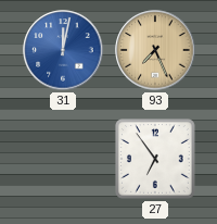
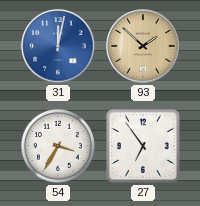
93: 7:26 -> 1:52
54: none -> 3:35
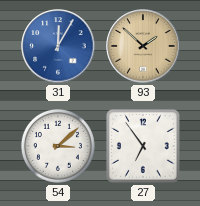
31: 12:02 -> 12:05
54: 3:35 -> 3:08
